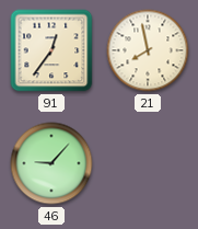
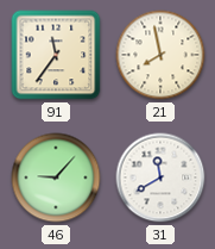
91: 12:36 -> 11:36
31: none -> 11:40
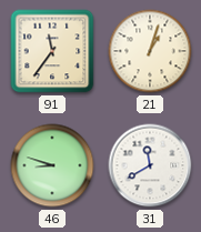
21: 7:58 -> 1:03
46: 9:07 -> 8:48
